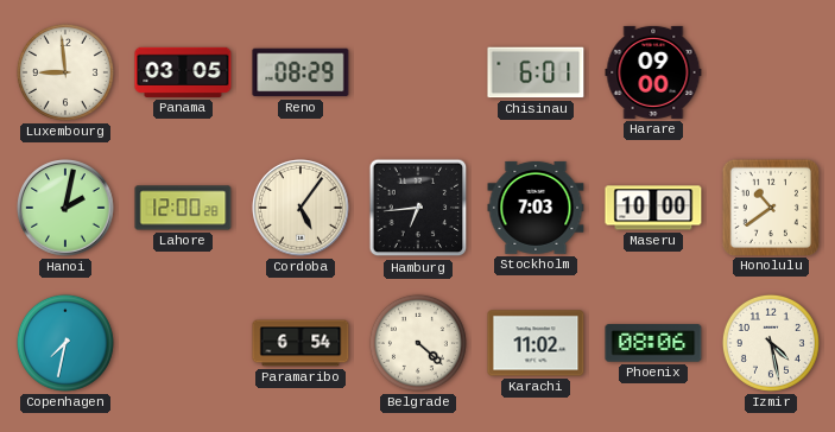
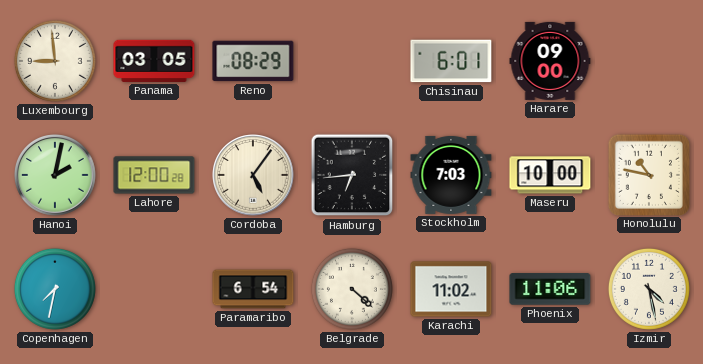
Honolulu: 10:39 -> 10:47
Phoenix: 08:06 -> 11:06
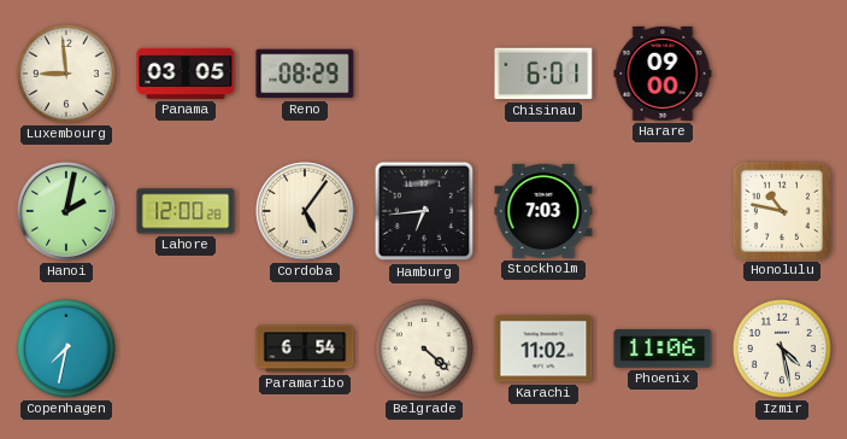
Maseru: 10:00 -> none
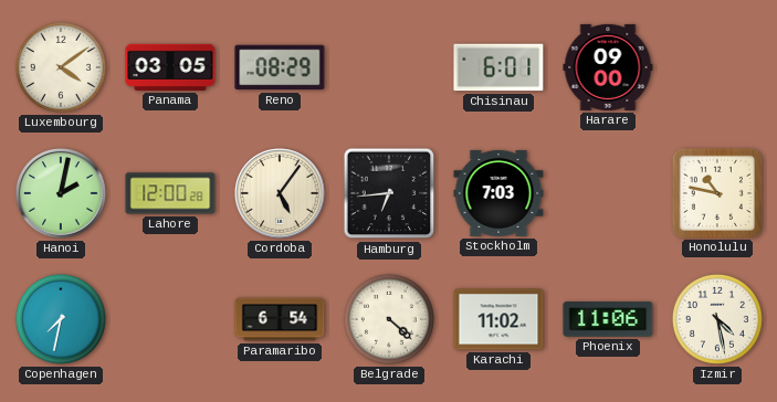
Luxembourg: 8:59 -> 4:09
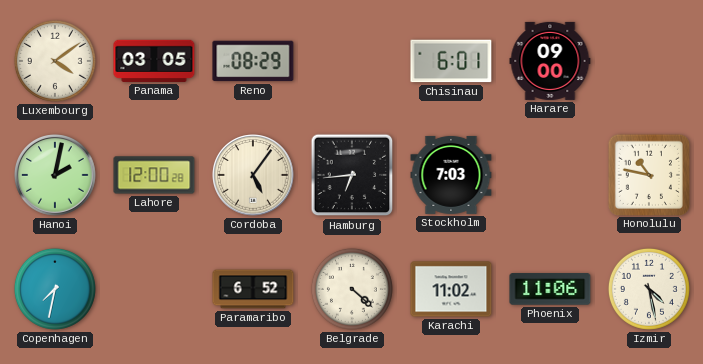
Paramaribo: 6:54 -> 6:52
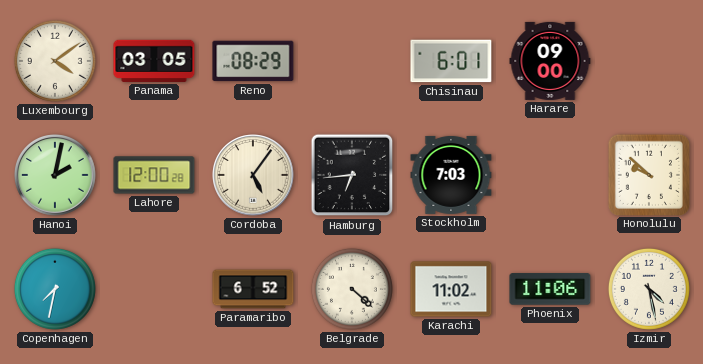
Honolulu: 10:47 -> 9:52
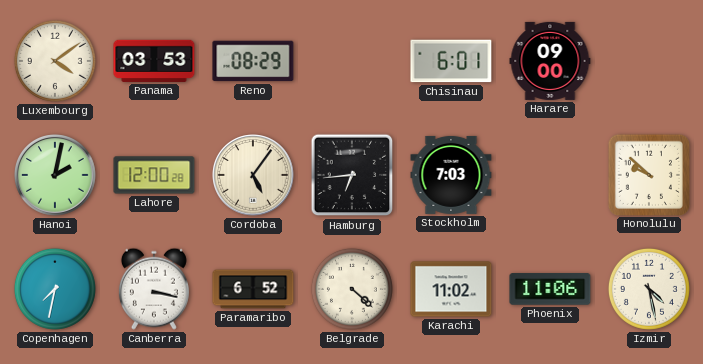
Panama: 03:05 -> 03:53
Canberra: none -> 3:17
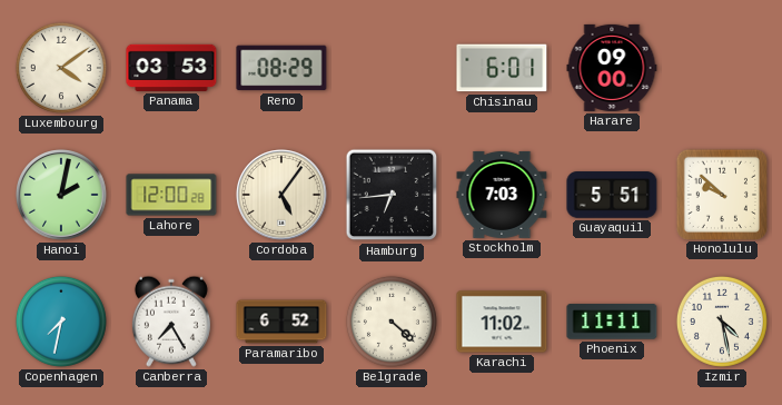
Guayaquil: none -> 5:51
Canberra: 3:17 -> 7:25
Phoenix: 11:06 -> 11:11
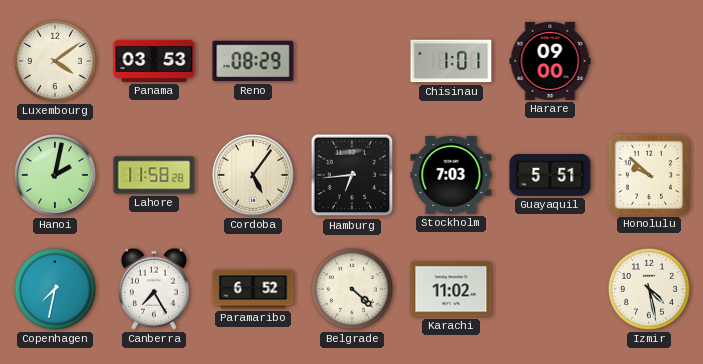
Chisinau: 6:01 -> 1:01
Lahore: 12:00 -> 11:58
Phoenix: 11:11 -> none
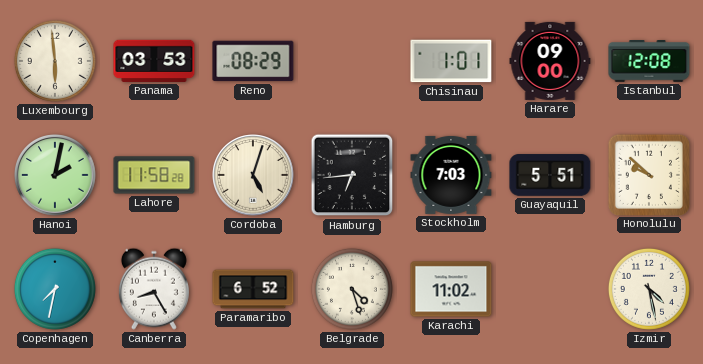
Luxembourg: 4:09 -> 5:59
Istanbul: none -> 12:08
Cordoba: 5:06 -> 5:03
Canberra: 7:25 -> 8:25
Belgrade: 4:22 -> 4:27
